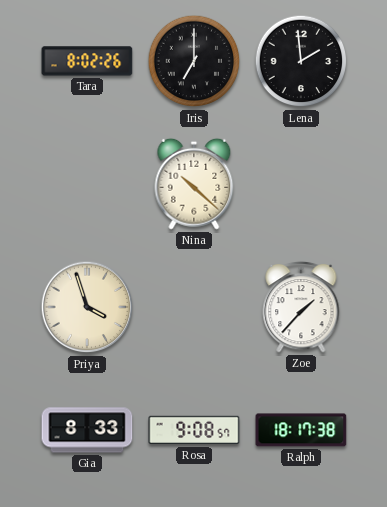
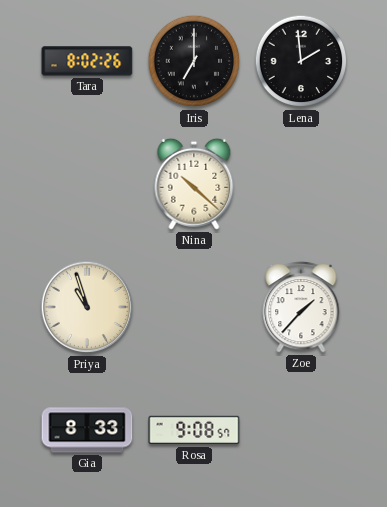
Priya: 3:57 -> 10:57
Ralph: 18:17 -> none
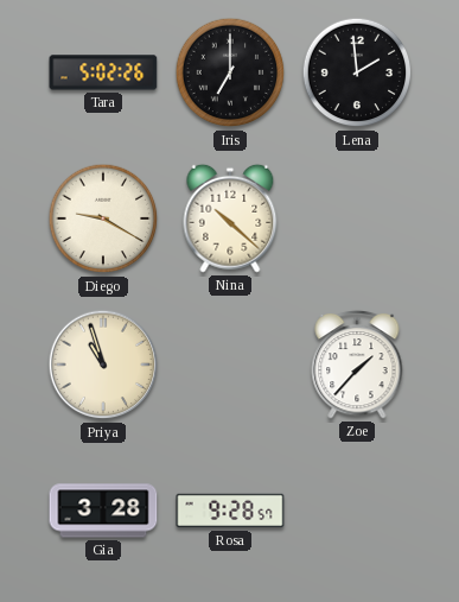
Tara: 8:02 -> 5:02
Diego: none -> 9:20
Gia: 8:33 -> 3:28
Rosa: 9:08 -> 9:28
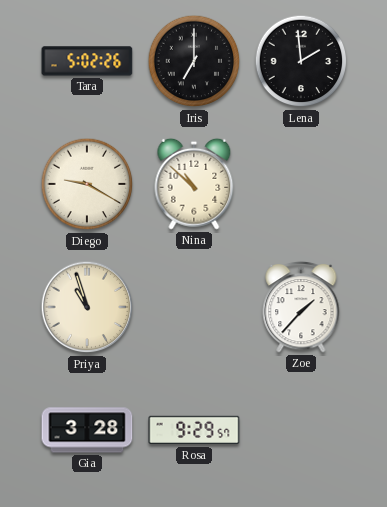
Nina: 10:22 -> 10:52
Rosa: 9:28 -> 9:29
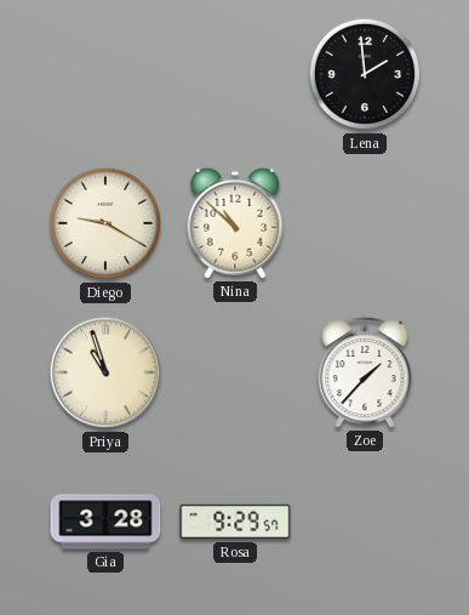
Tara: 5:02 -> none
Iris: 7:00 -> none
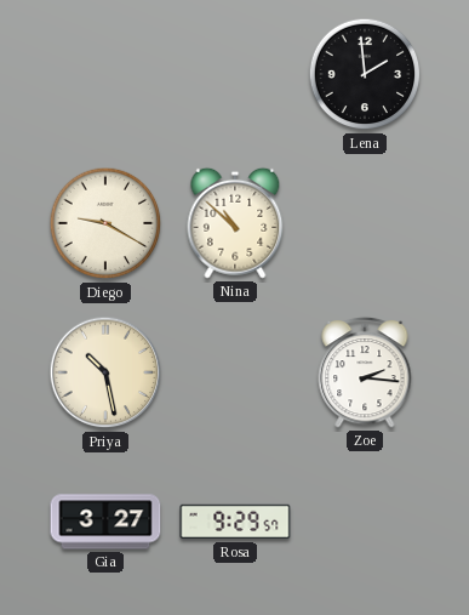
Priya: 10:57 -> 10:28
Zoe: 1:37 -> 2:16
Gia: 3:28 -> 3:27
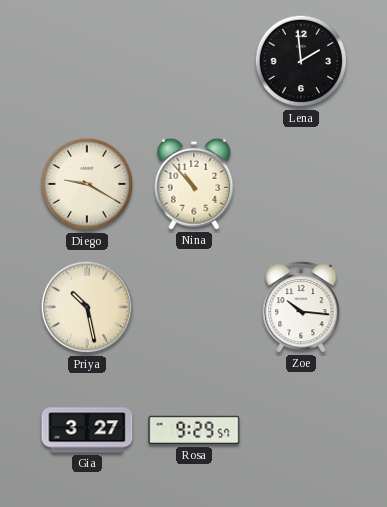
Nina: 10:52 -> 10:53
Zoe: 2:16 -> 10:16
